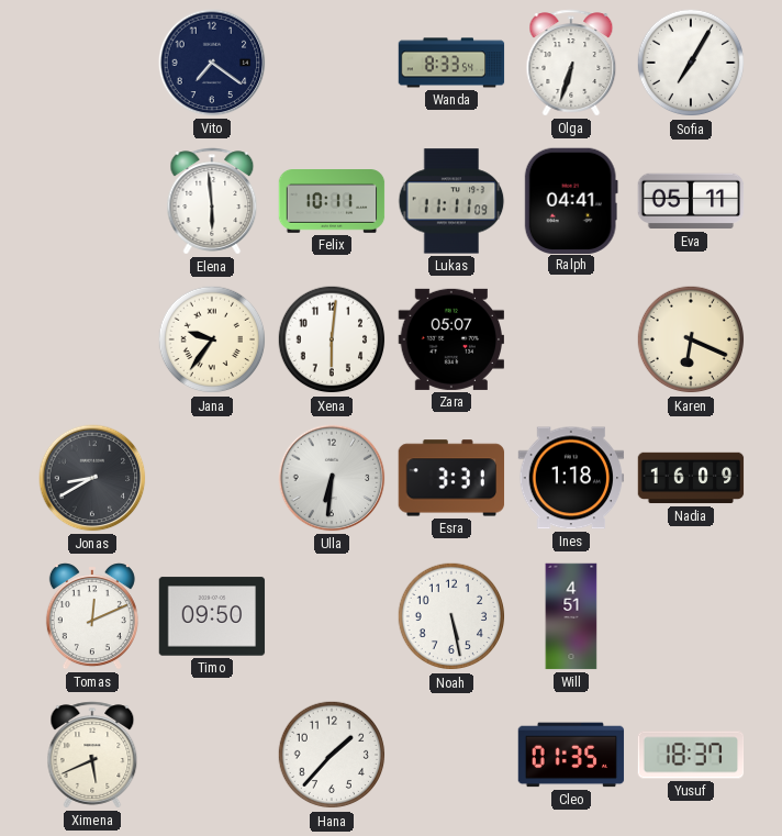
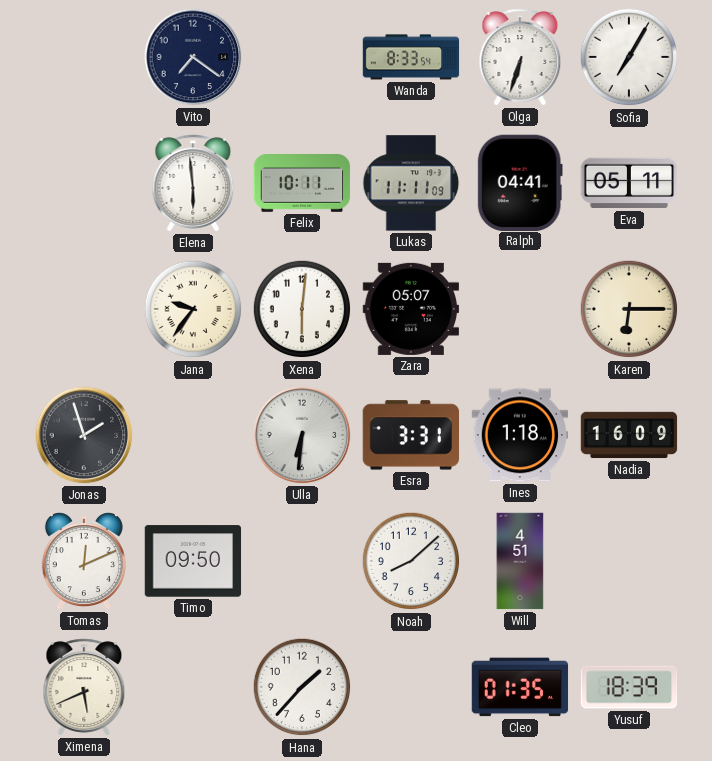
Karen: 6:19 -> 6:15
Jonas: 8:40 -> 1:57
Noah: 5:28 -> 8:08
Yusuf: 18:37 -> 18:39
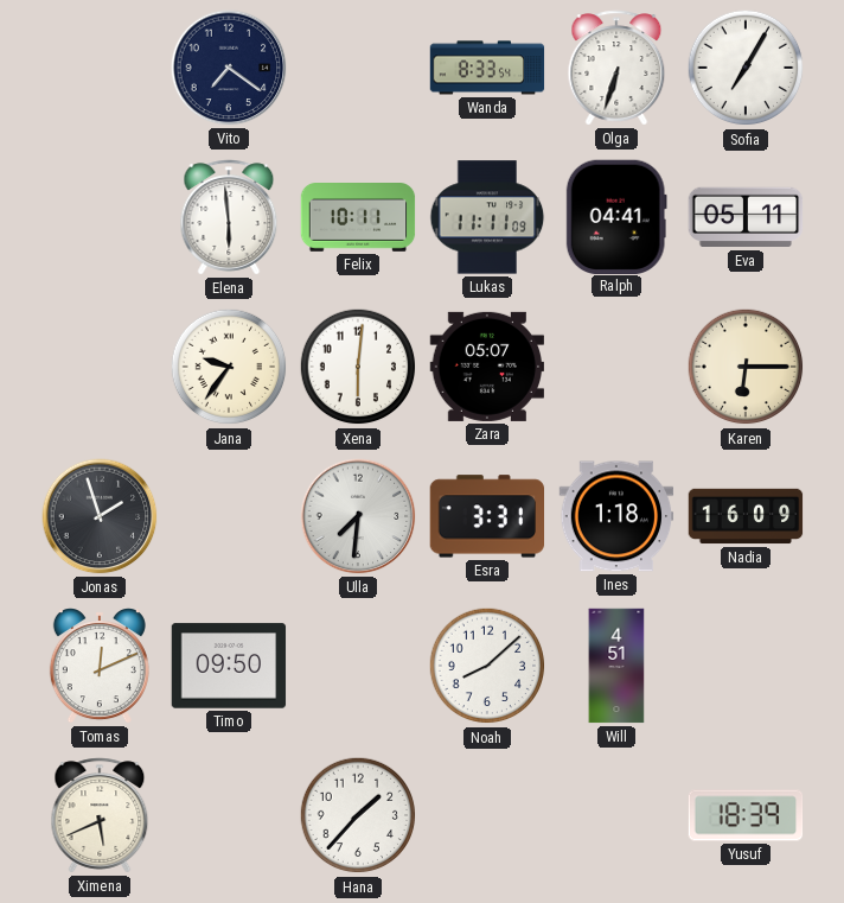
Ulla: 6:31 -> 7:31
Cleo: 01:35 -> none
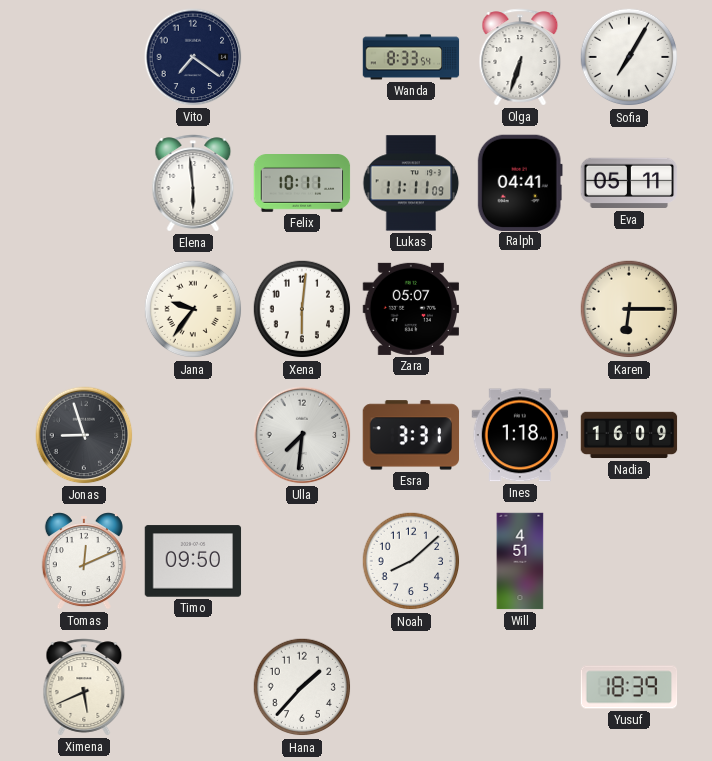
Jonas: 1:57 -> 8:57
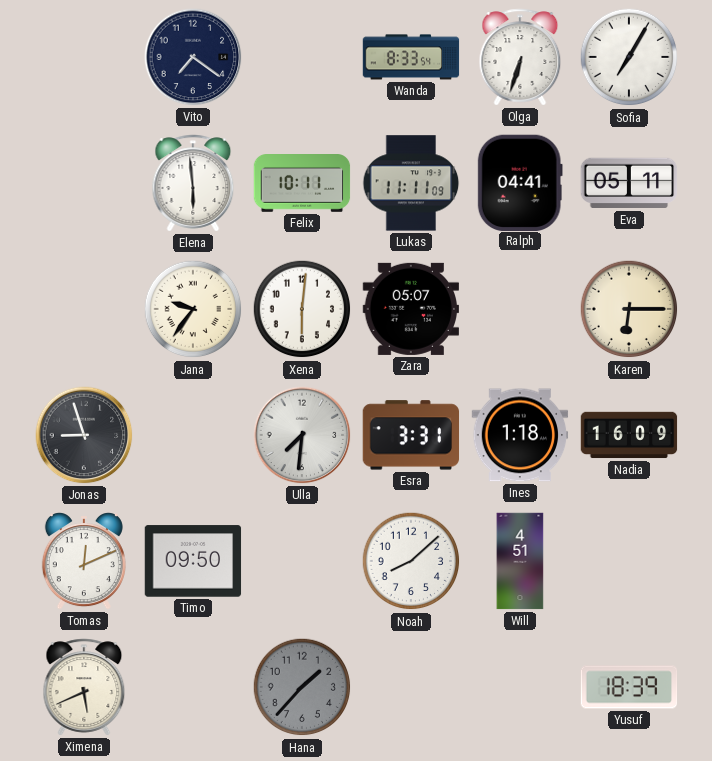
Hana dial: white -> grey
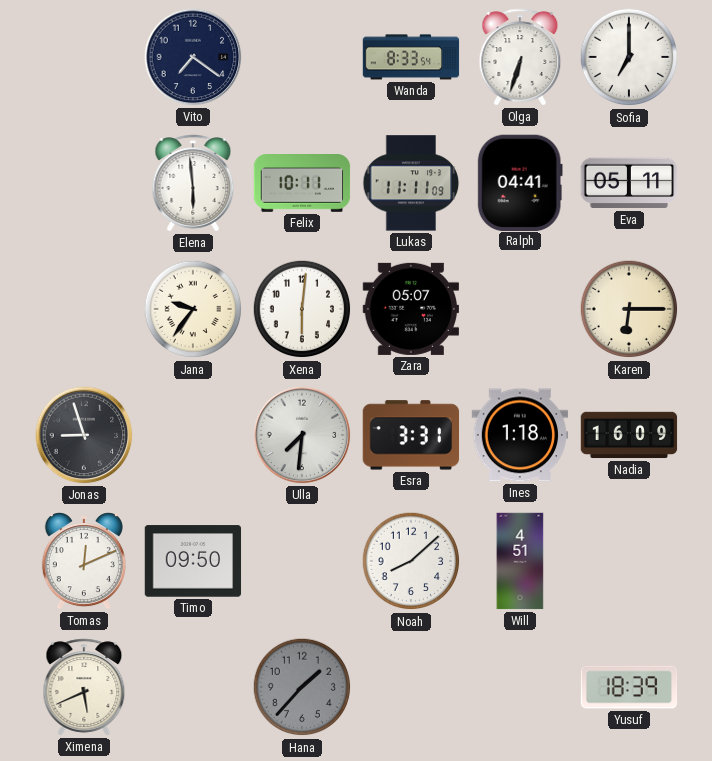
Sofia: 7:05 -> 7:00
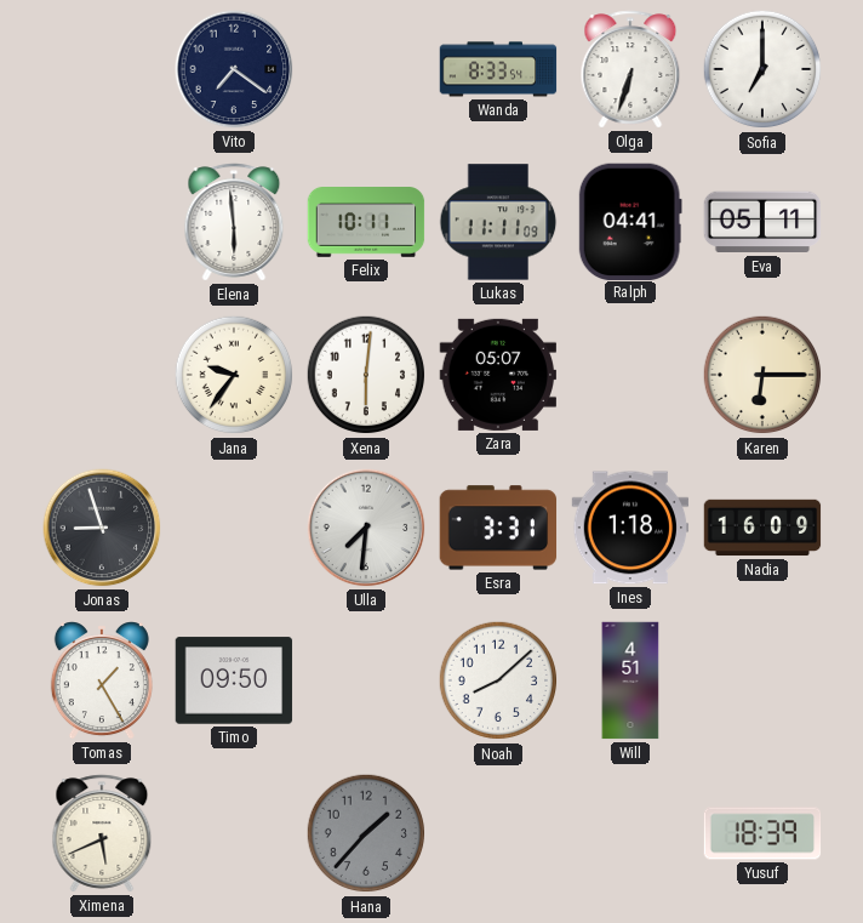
Tomas: 12:11 -> 1:25
